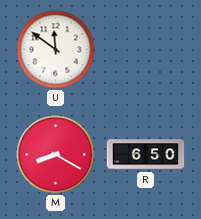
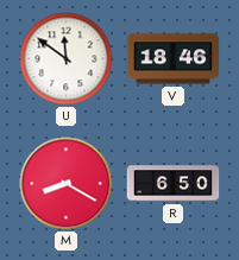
V: none -> 18:46
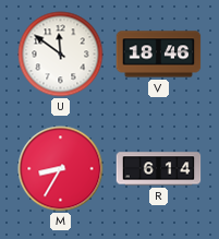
M: 8:20 -> 8:35
R: 6:50 -> 6:14
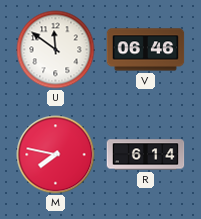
V: 18:46 -> 06:46
M: 8:35 -> 7:47
